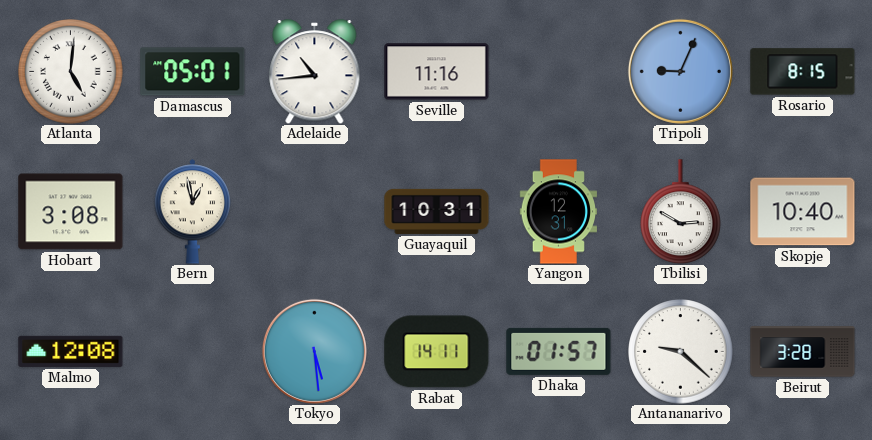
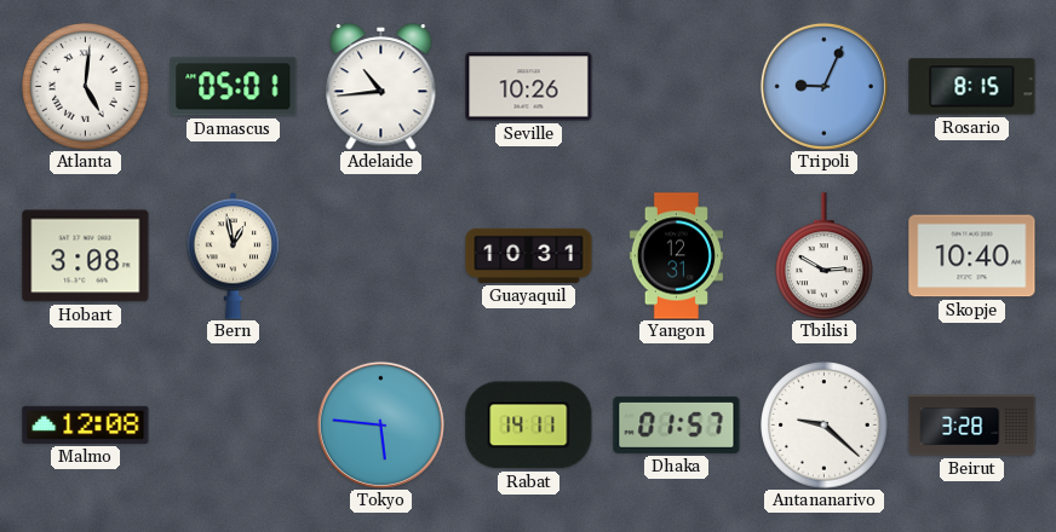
Seville: 11:16 -> 10:26
Tokyo: 5:29 -> 5:46
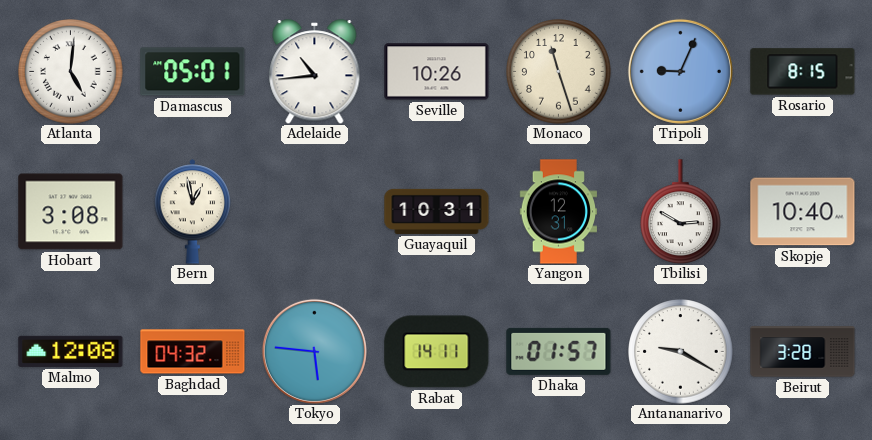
Monaco: none -> 11:27
Baghdad: none -> 04:32
Antananarivo: 9:22 -> 9:20
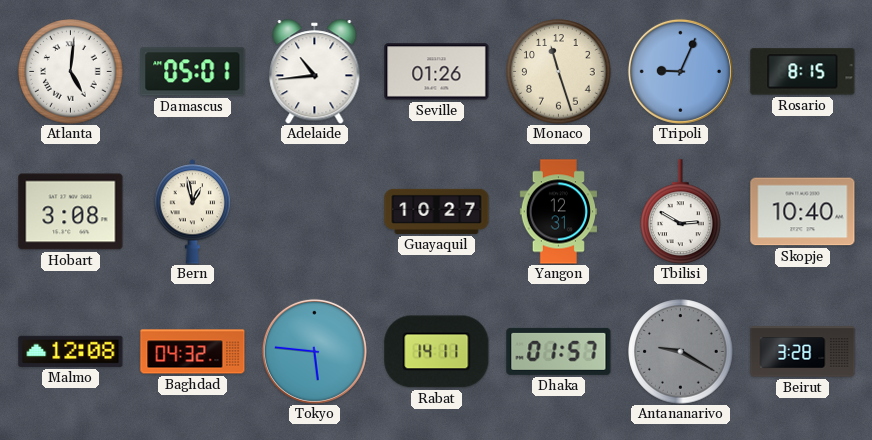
Seville: 10:26 -> 01:26
Guayaquil: 10:31 -> 10:27
Antananarivo dial: white -> grey
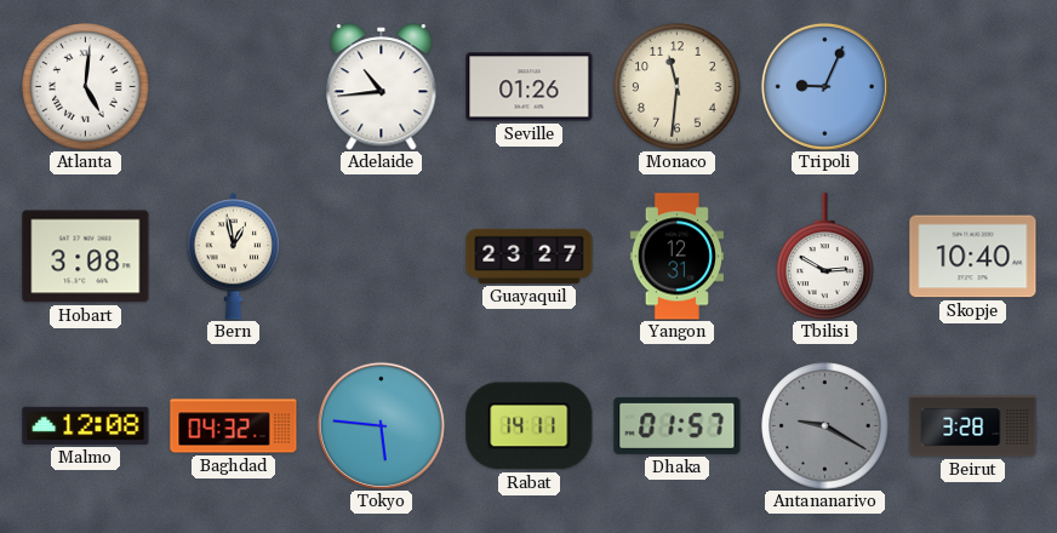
Damascus: 05:01 -> none
Monaco: 11:27 -> 11:31
Rosario: 8:15 -> none
Guayaquil: 10:27 -> 23:27
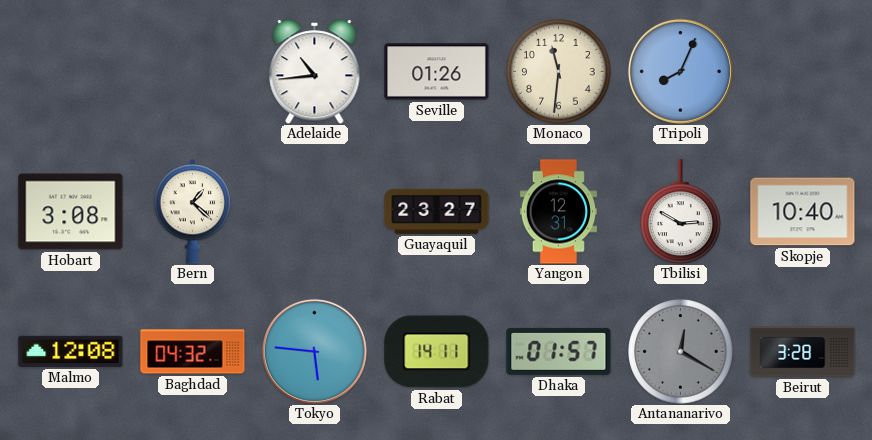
Atlanta: 5:01 -> none
Tripoli: 9:04 -> 8:04
Bern: 12:58 -> 1:22
Antananarivo: 9:20 -> 12:20
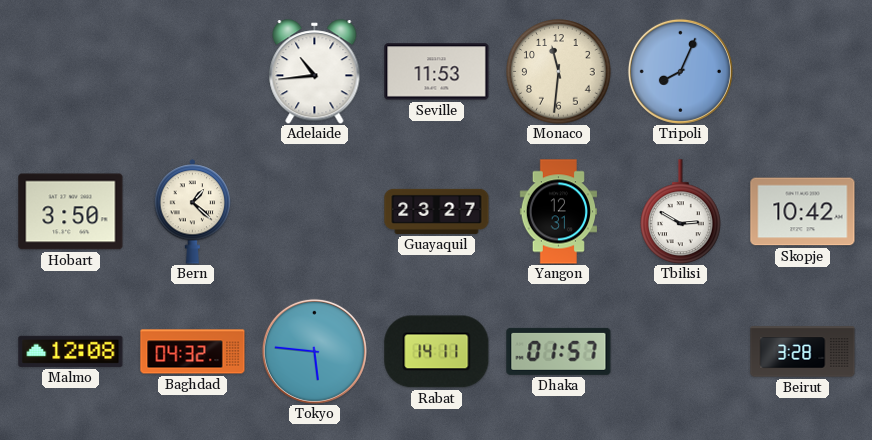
Seville: 01:26 -> 11:53
Hobart: 3:08 -> 3:50
Skopje: 10:40 -> 10:42
Antananarivo: 12:20 -> none
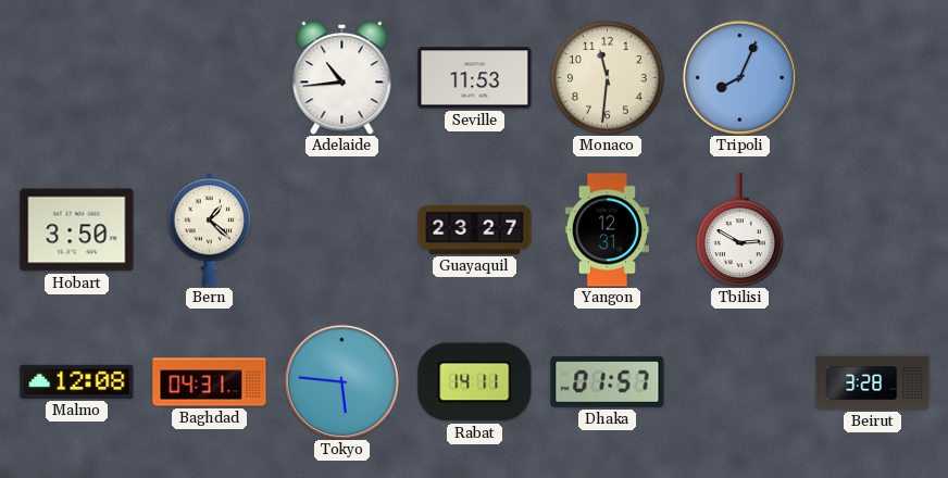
Skopje: 10:42 -> none
Baghdad: 04:32 -> 04:31
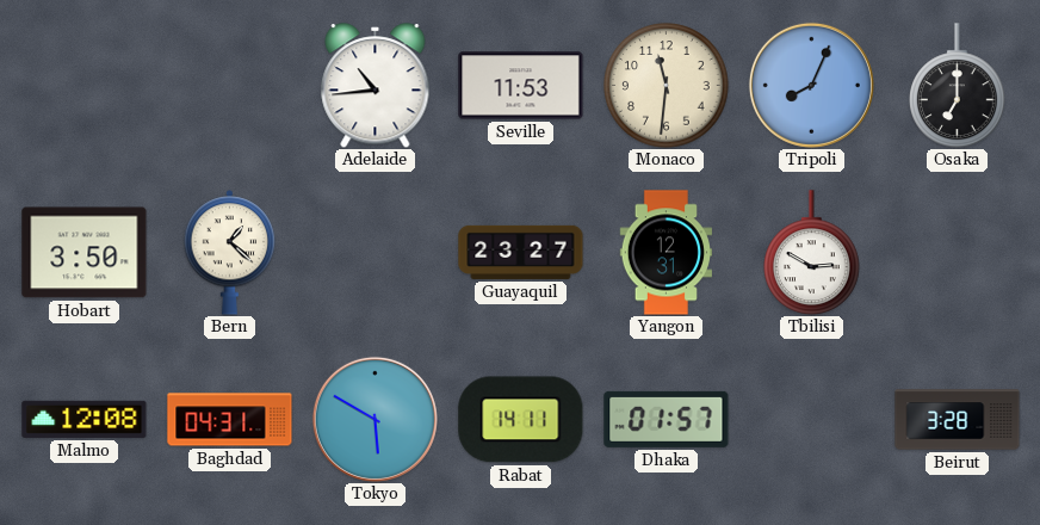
Osaka: none -> 7:00
Tokyo: 5:46 -> 5:50
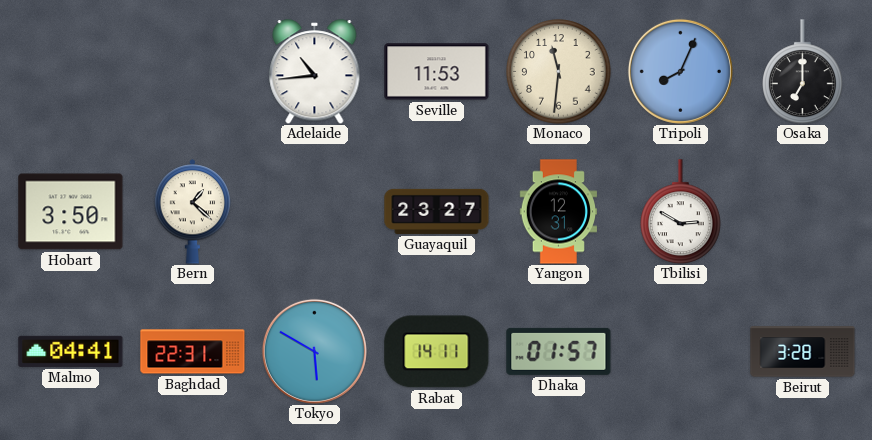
Malmo: 12:08 -> 04:41
Baghdad: 04:31 -> 22:31
